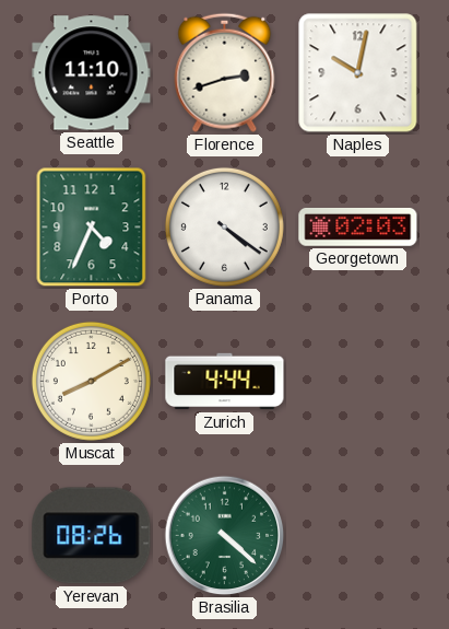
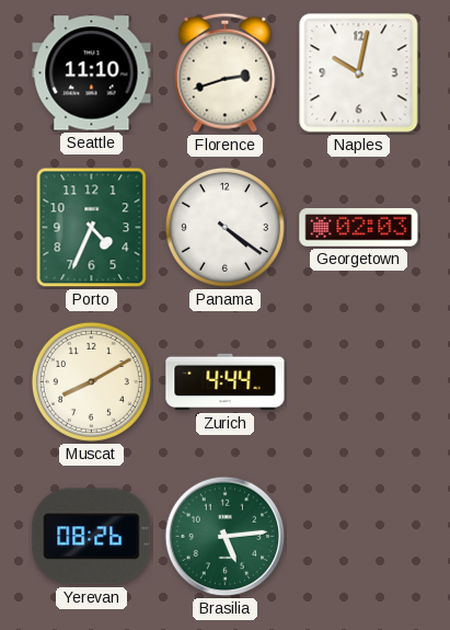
Brasilia: 4:22 -> 5:14
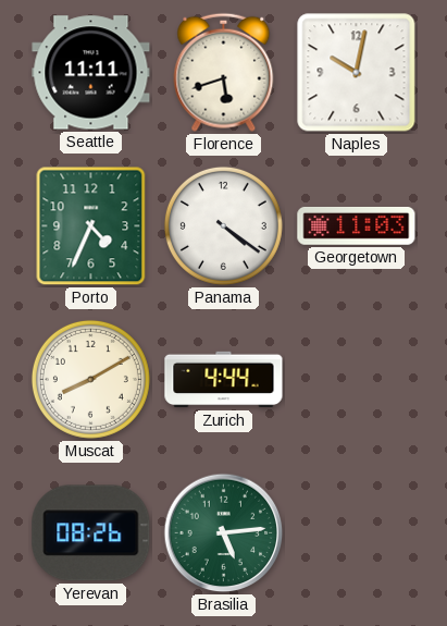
Seattle: 11:10 -> 11:11
Florence: 2:42 -> 5:42
Georgetown: 02:03 -> 11:03
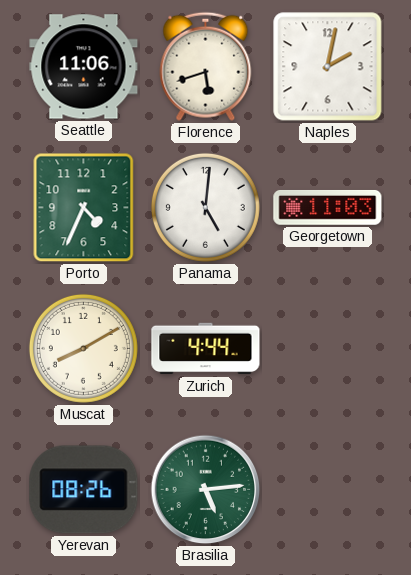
Seattle: 11:11 -> 11:06
Naples: 10:02 -> 2:02
Panama: 4:21 -> 5:01
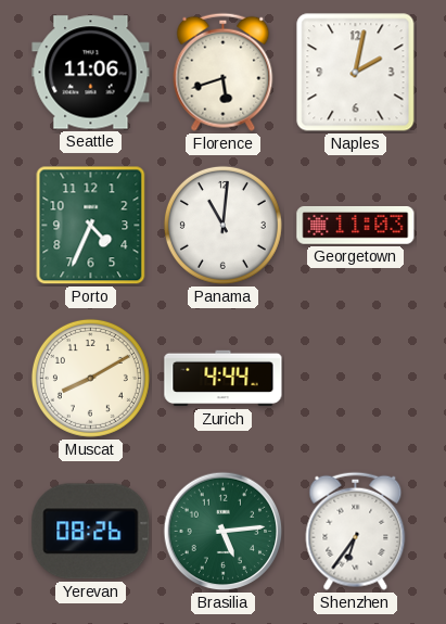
Panama: 5:01 -> 11:01
Shenzhen: none -> 6:36
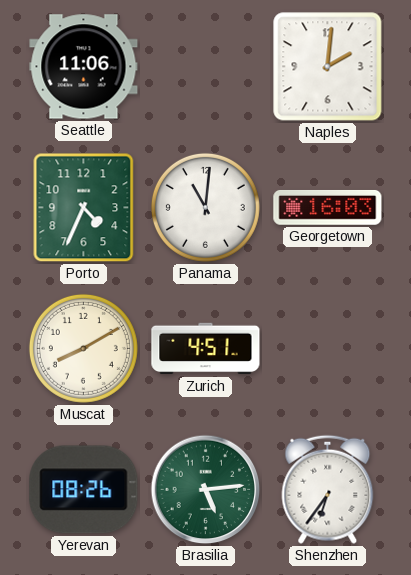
Florence: 5:42 -> none
Naples: 2:02 -> 2:01
Georgetown: 11:03 -> 16:03
Zurich: 4:44 -> 4:51
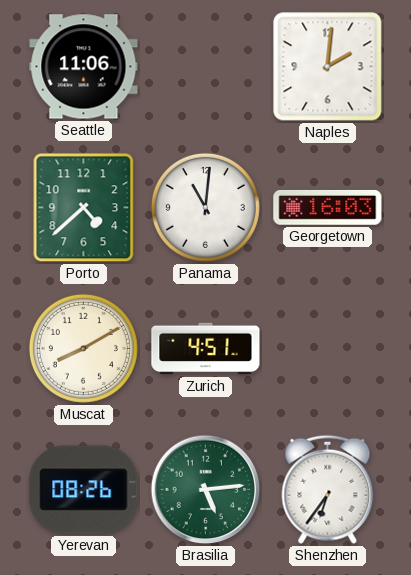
Porto: 4:34 -> 4:38
